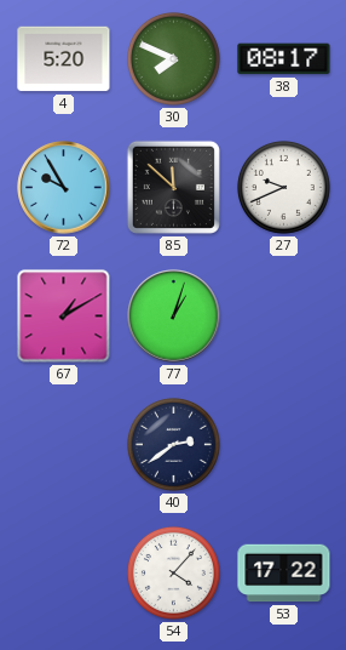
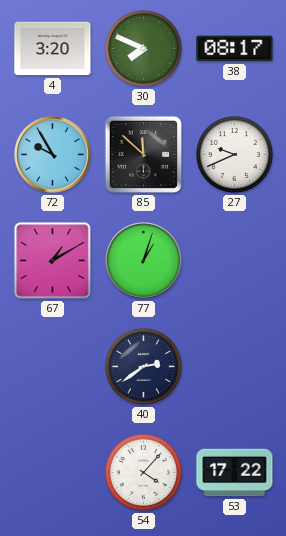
4: 5:20 -> 3:20
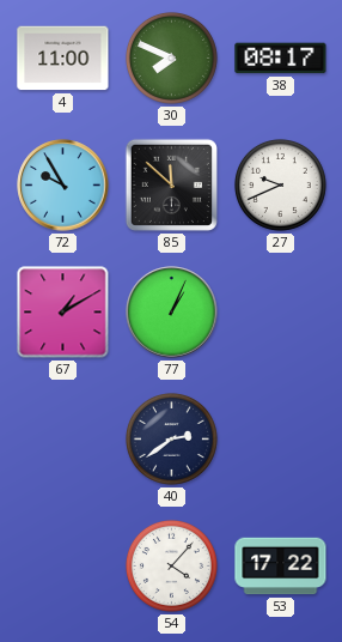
4: 3:20 -> 11:00
77: 1:03 -> 1:04
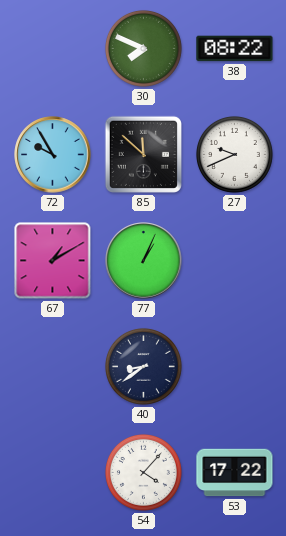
4: 11:00 -> none
38: 08:17 -> 08:22
40: 2:39 -> 8:39
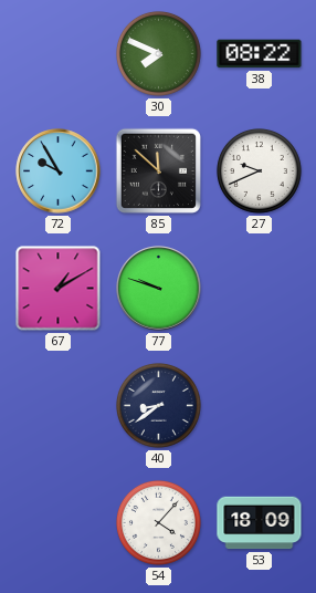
77: 1:04 -> 9:48
53: 17:22 -> 18:09
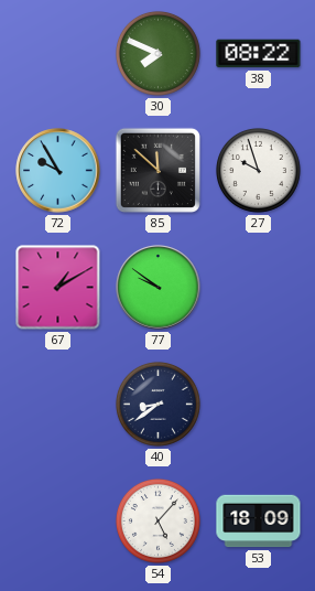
27: 9:41 -> 9:57
77: 9:48 -> 9:51
54: 4:07 -> 5:07
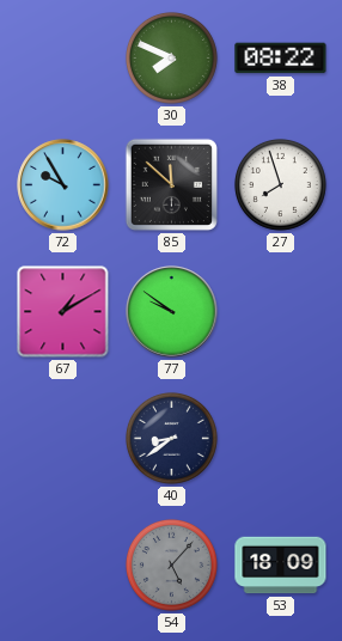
27: 9:57 -> 7:57
54 dial: white -> grey
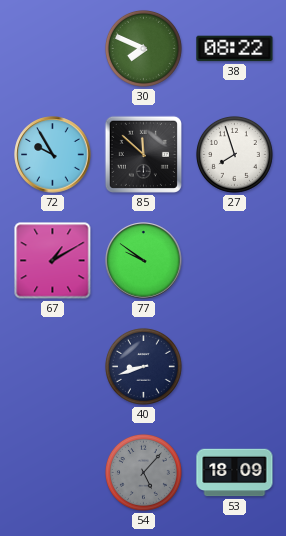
40: 8:39 -> 8:42
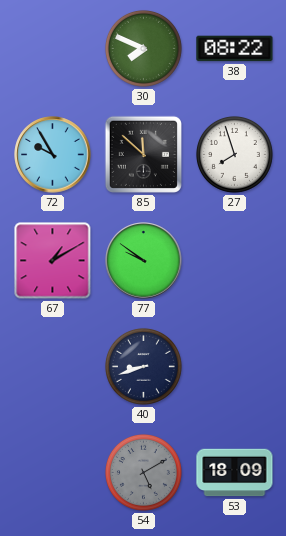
54: 5:07 -> 5:10
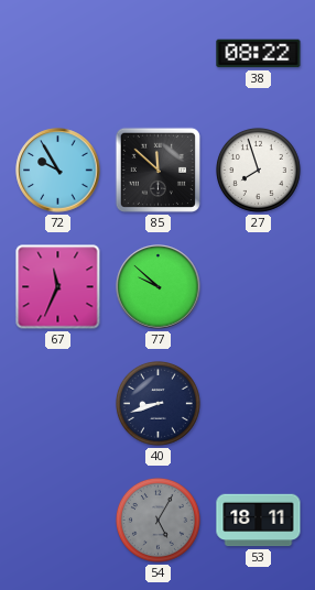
30: 7:49 -> none
67: 1:10 -> 11:34
77: 9:51 -> 9:52
54: 5:10 -> 5:05
53: 18:09 -> 18:11
